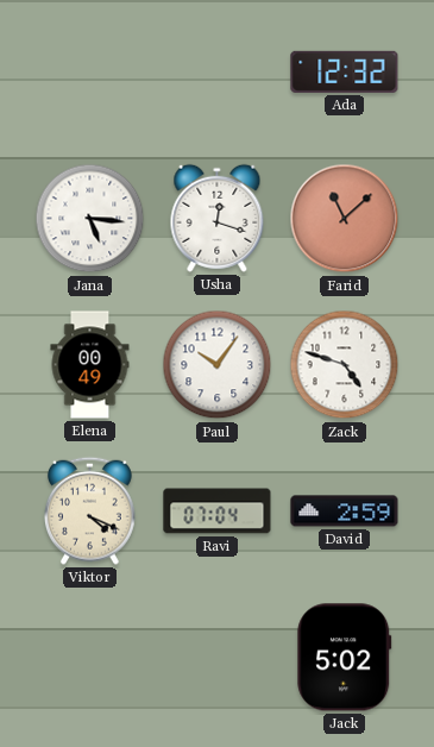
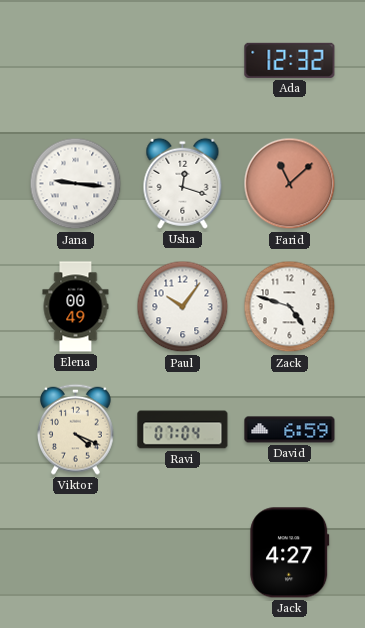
Jana: 5:16 -> 9:16
David: 2:59 -> 6:59
Jack: 5:02 -> 4:27
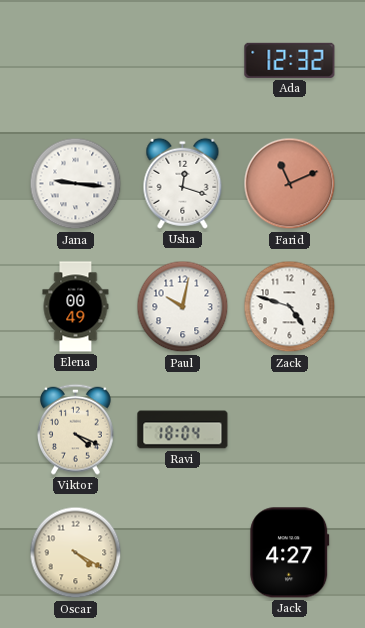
Farid: 11:08 -> 11:11
Paul: 10:06 -> 10:02
Ravi: 07:04 -> 18:04
David: 6:59 -> none
Oscar: none -> 4:20
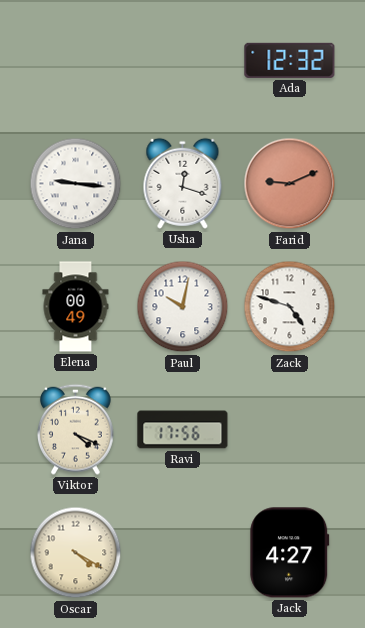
Farid: 11:11 -> 9:11
Ravi: 18:04 -> 17:56
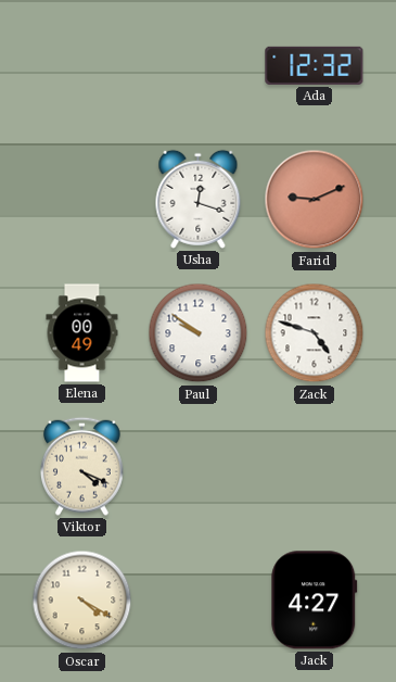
Jana: 9:16 -> none
Paul: 10:02 -> 9:51
Ravi: 17:56 -> none
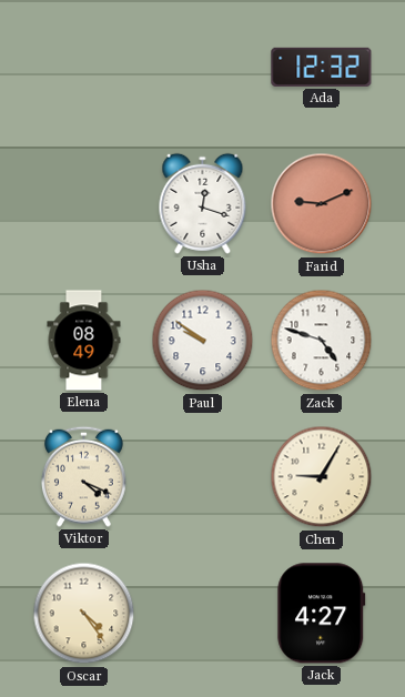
Elena: 00:49 -> 08:49
Chen: none -> 9:05
Oscar: 4:20 -> 4:24
